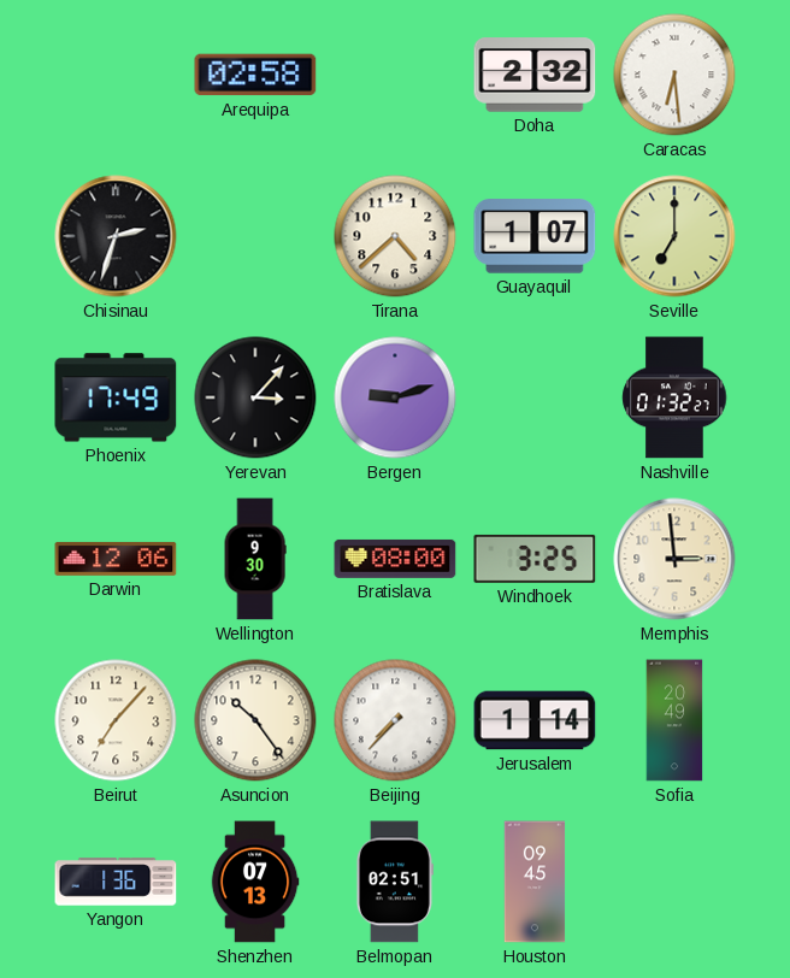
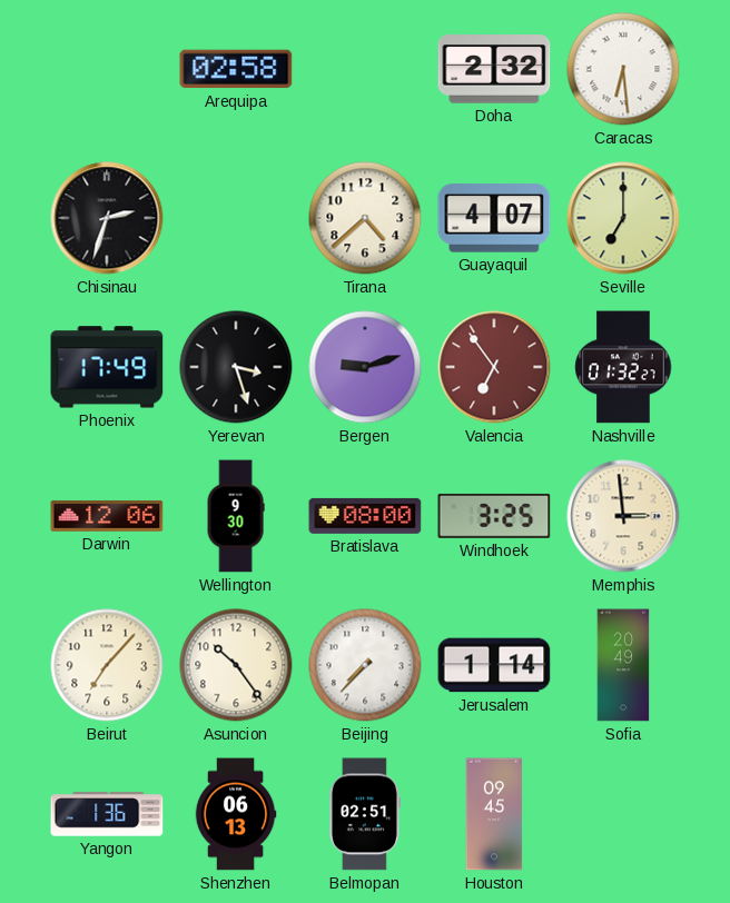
Guayaquil: 1:07 -> 4:07
Yerevan: 3:07 -> 3:27
Valencia: none -> 6:54
Shenzhen: 07:13 -> 06:13
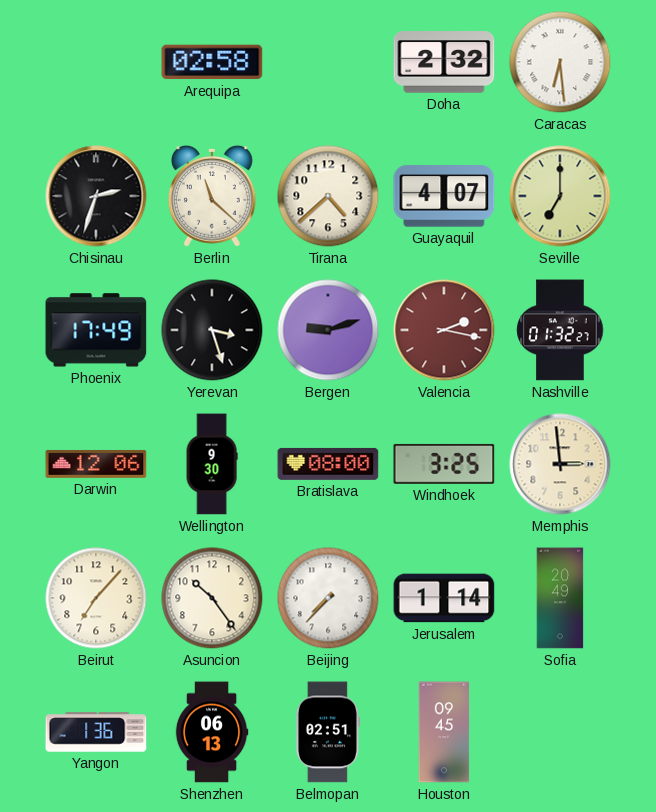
Berlin: none -> 11:22
Valencia: 6:54 -> 2:17
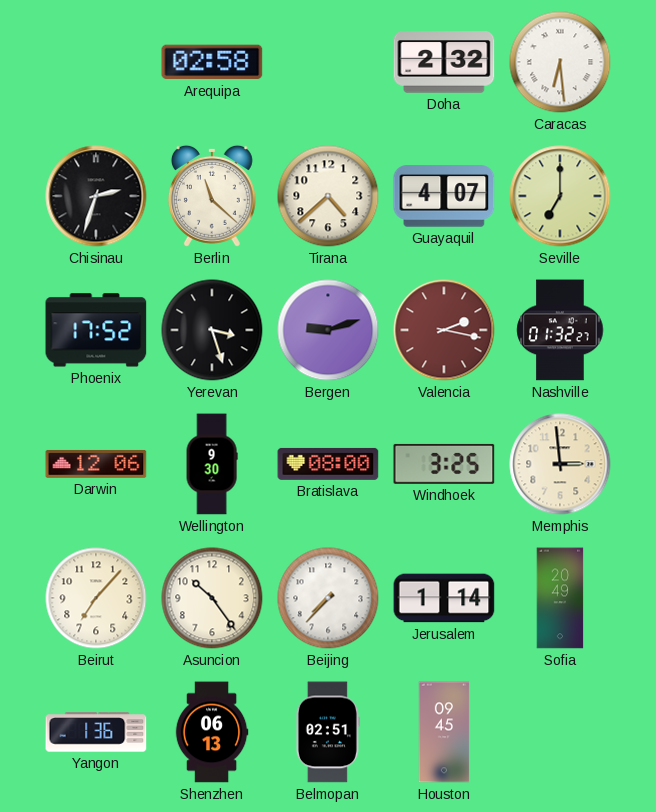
Phoenix: 17:49 -> 17:52
